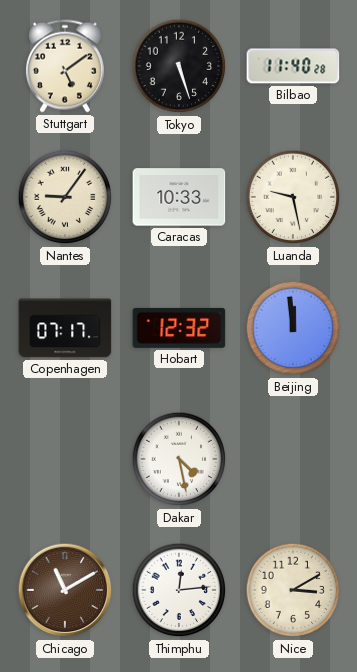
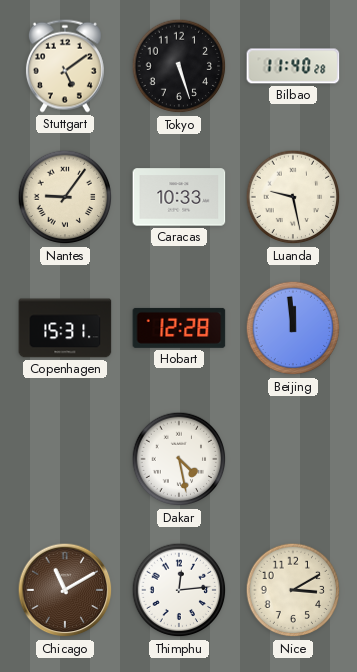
Copenhagen: 07:17 -> 15:31
Hobart: 12:32 -> 12:28
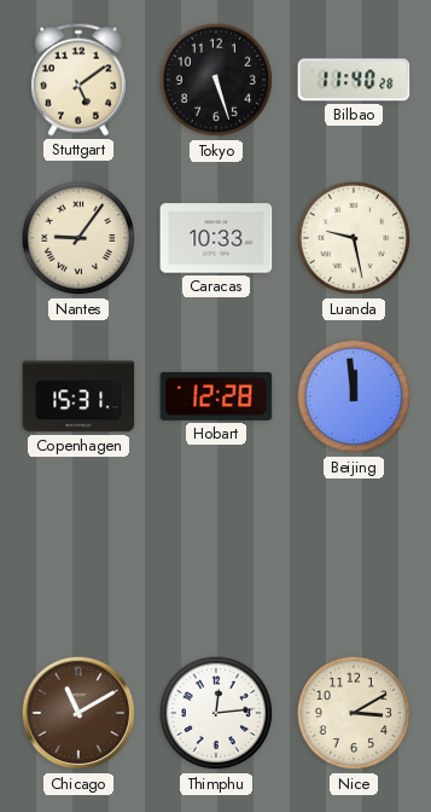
Dakar: 4:28 -> none
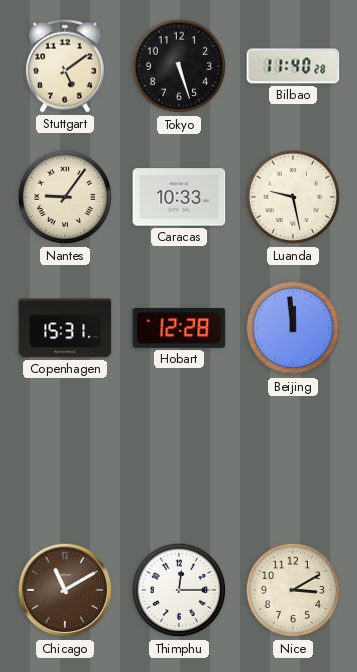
Thimphu: 12:14 -> 12:15
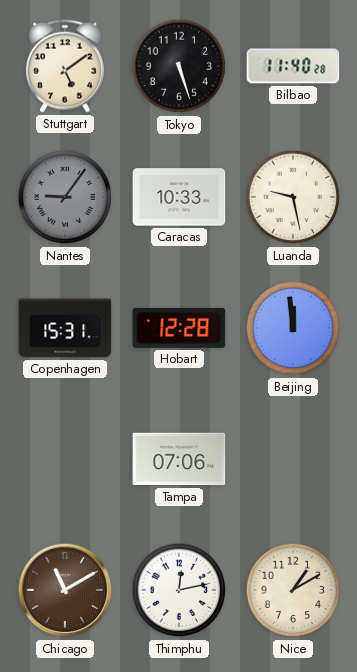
Nantes dial: cream -> grey
Tampa: none -> 07:06
Thimphu: 12:15 -> 12:13
Nice: 3:10 -> 1:10
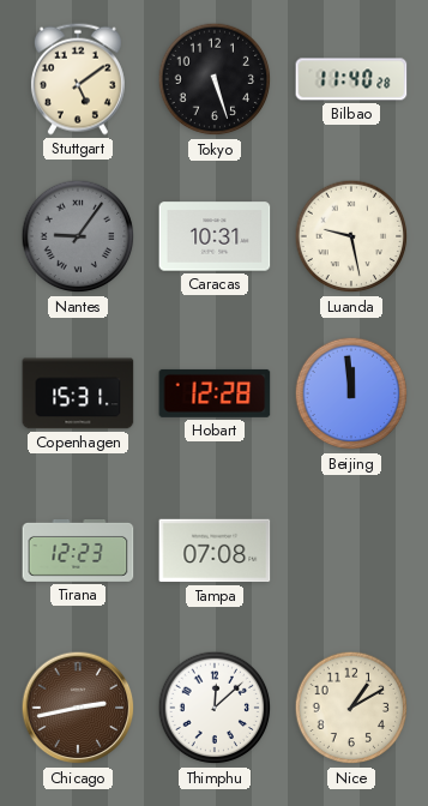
Caracas: 10:33 -> 10:31
Tirana: none -> 12:23
Tampa: 07:06 -> 07:08
Chicago: 11:10 -> 2:43
Thimphu: 12:13 -> 12:08
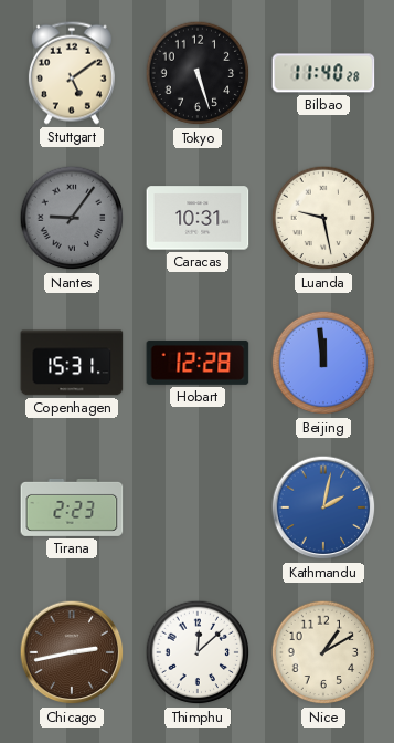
Tirana: 12:23 -> 2:23
Tampa: 07:08 -> none
Kathmandu: none -> 2:02
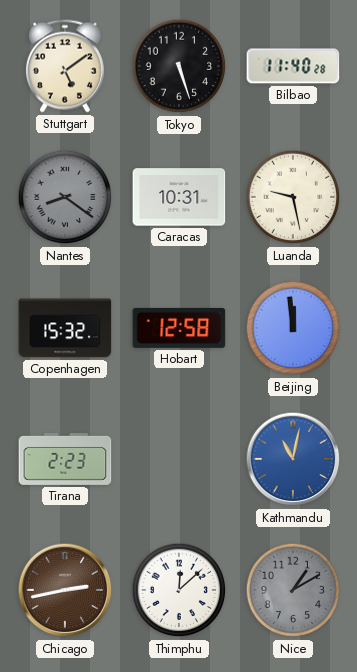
Nantes: 9:06 -> 8:21
Copenhagen: 15:31 -> 15:32
Hobart: 12:28 -> 12:58
Kathmandu: 2:02 -> 11:02
Nice dial: cream -> grey
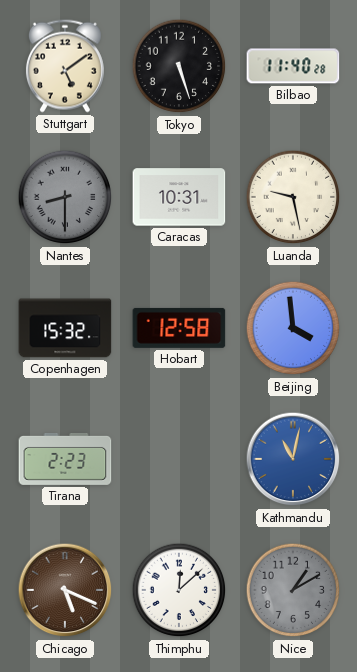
Nantes: 8:21 -> 8:30
Beijing: 11:59 -> 3:59
Chicago: 2:43 -> 5:19
